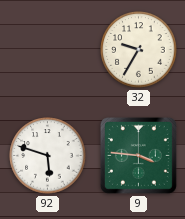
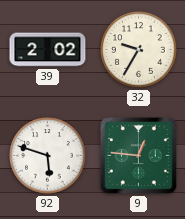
39: none -> 2:02
9: 3:46 -> 12:46
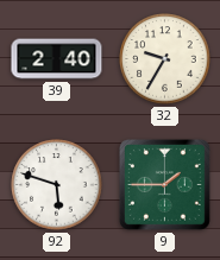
39: 2:02 -> 2:40
9: 12:46 -> 1:45
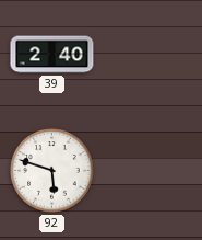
32: 9:35 -> none
9: 1:45 -> none
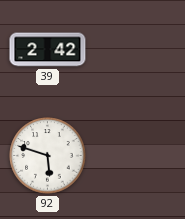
39: 2:40 -> 2:42
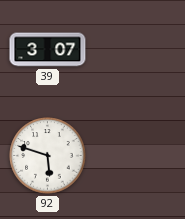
39: 2:42 -> 3:07
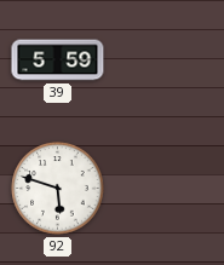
39: 3:07 -> 5:59
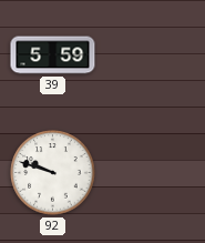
92: 5:48 -> 9:48
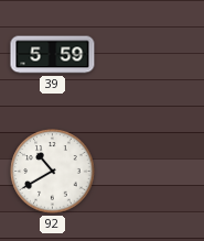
92: 9:48 -> 10:40
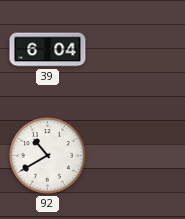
39: 5:59 -> 6:04
